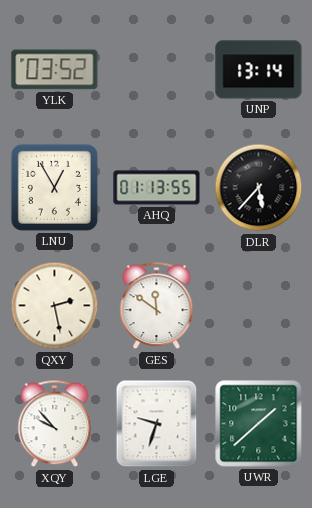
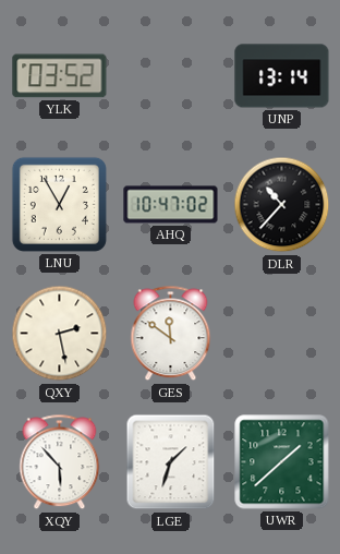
AHQ: 01:13 -> 10:47
DLR: 5:37 -> 10:37
XQY: 9:53 -> 5:53
LGE: 9:33 -> 1:33
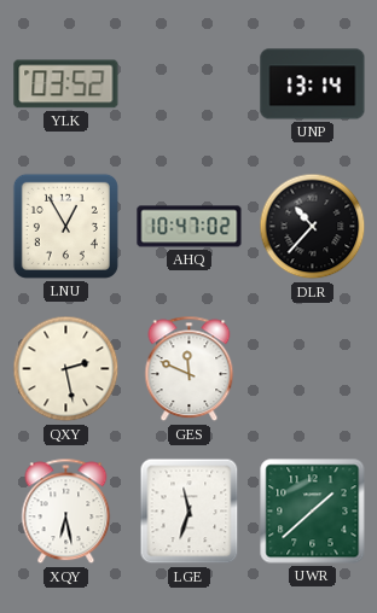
GES: 11:51 -> 11:49
XQY: 5:53 -> 6:28
LGE: 1:33 -> 11:33
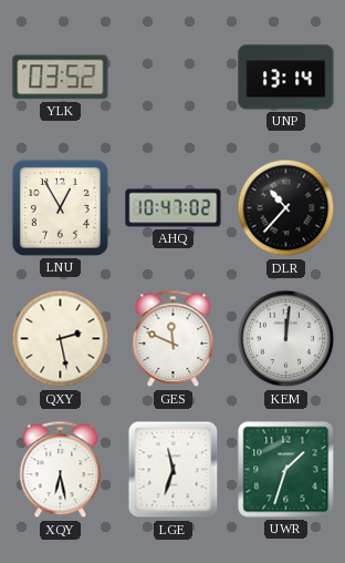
KEM: none -> 12:01
UWR: 1:38 -> 1:33
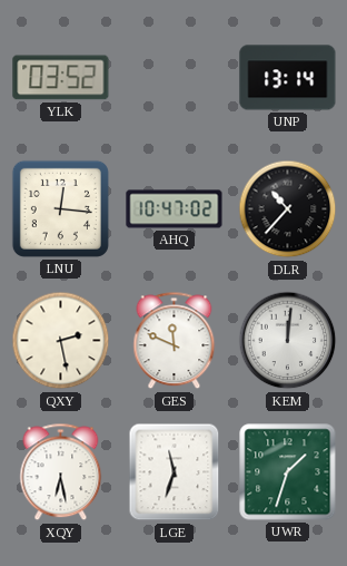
LNU: 12:55 -> 12:16
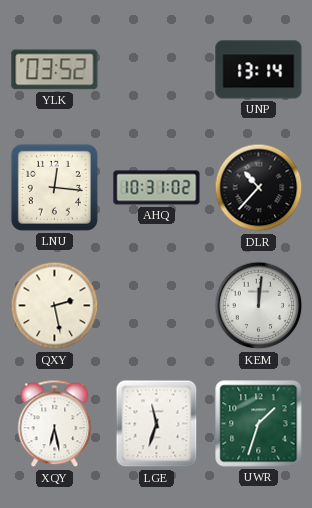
AHQ: 10:47 -> 10:31
GES: 11:49 -> none
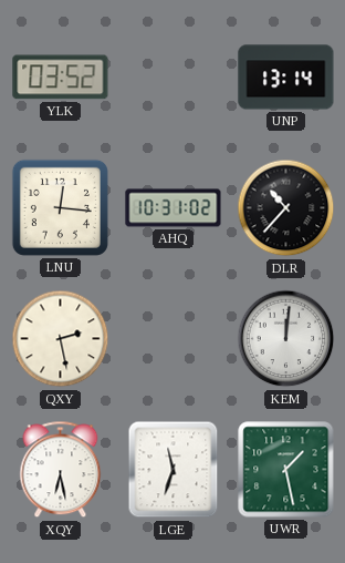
UWR: 1:33 -> 1:28
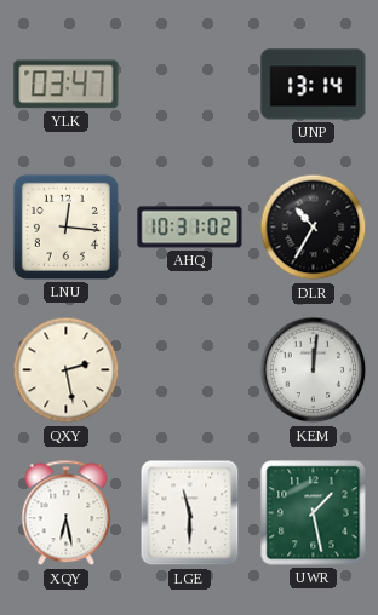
YLK: 03:52 -> 03:47
DLR: 10:37 -> 10:35
LGE: 11:33 -> 11:30
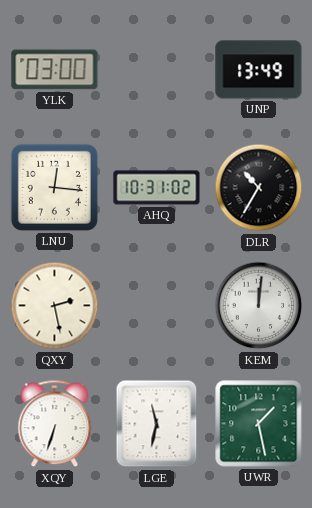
YLK: 03:47 -> 03:00
UNP: 13:14 -> 13:49
XQY: 6:28 -> 6:33
LGE: 11:30 -> 11:32
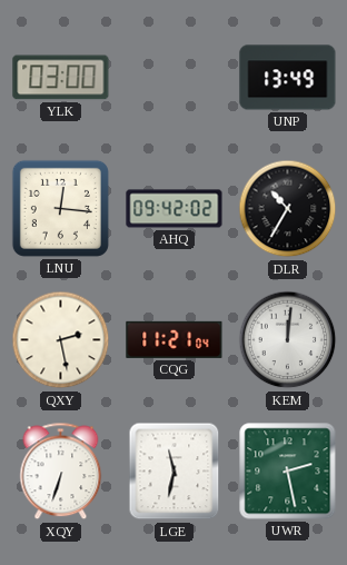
AHQ: 10:31 -> 09:42
CQG: none -> 11:21
UWR: 1:28 -> 2:28
